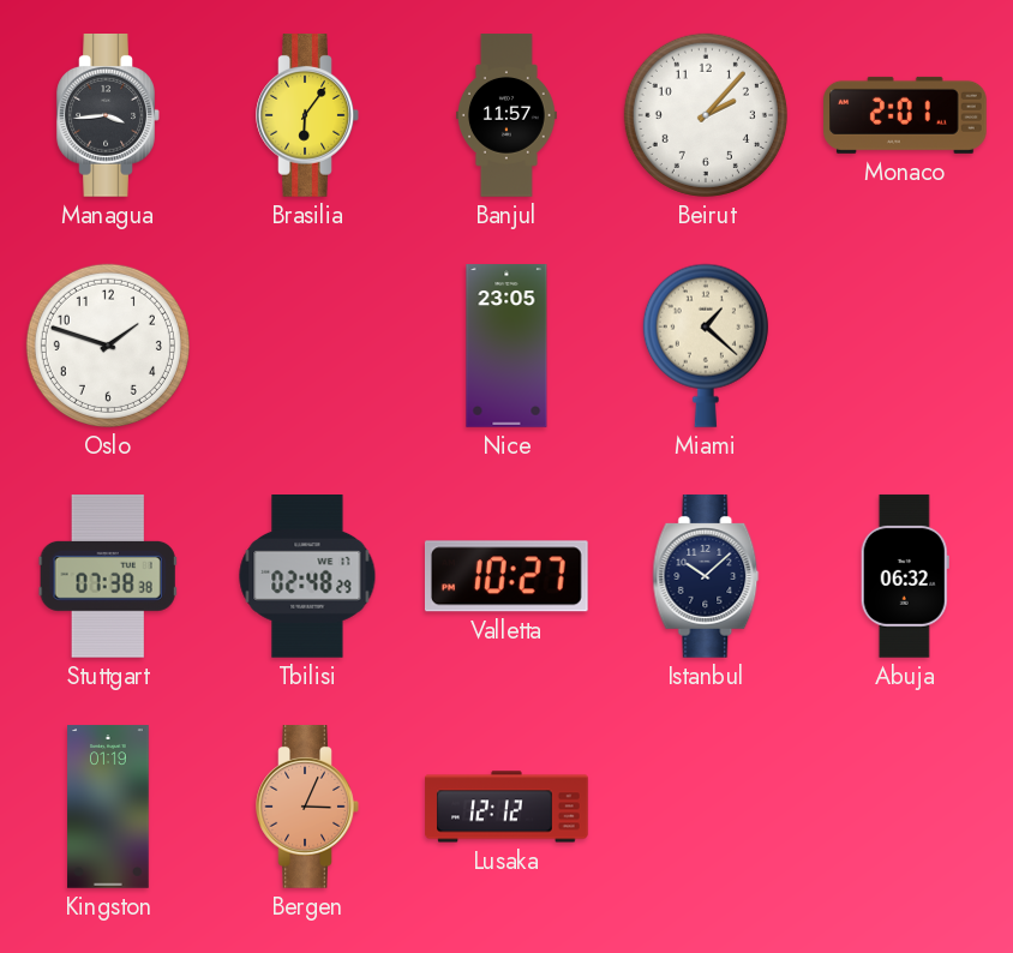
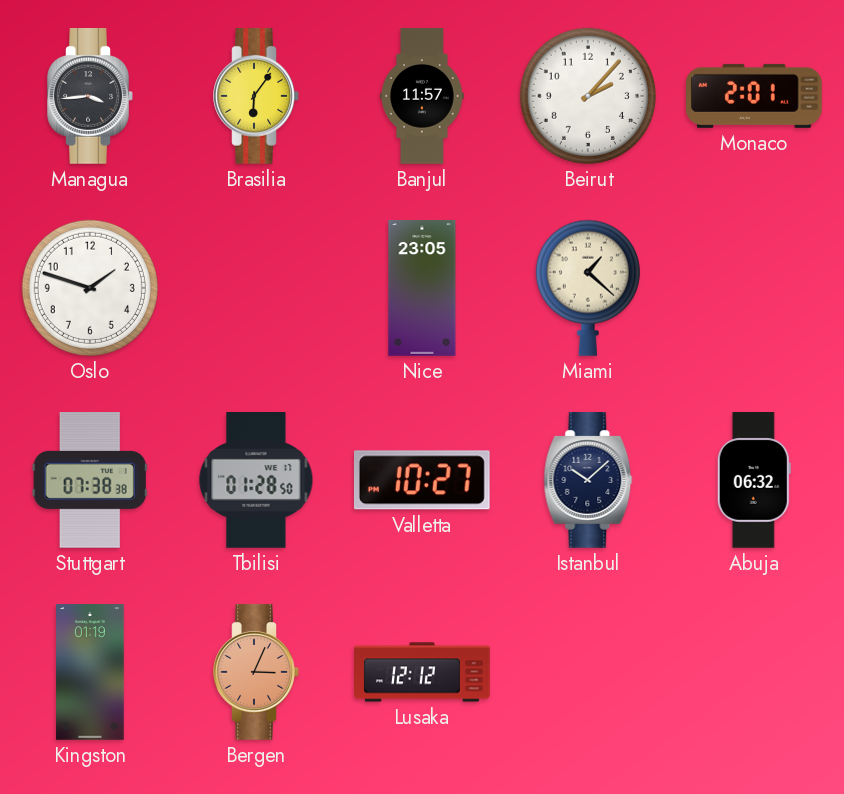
Tbilisi: 02:48 -> 01:28
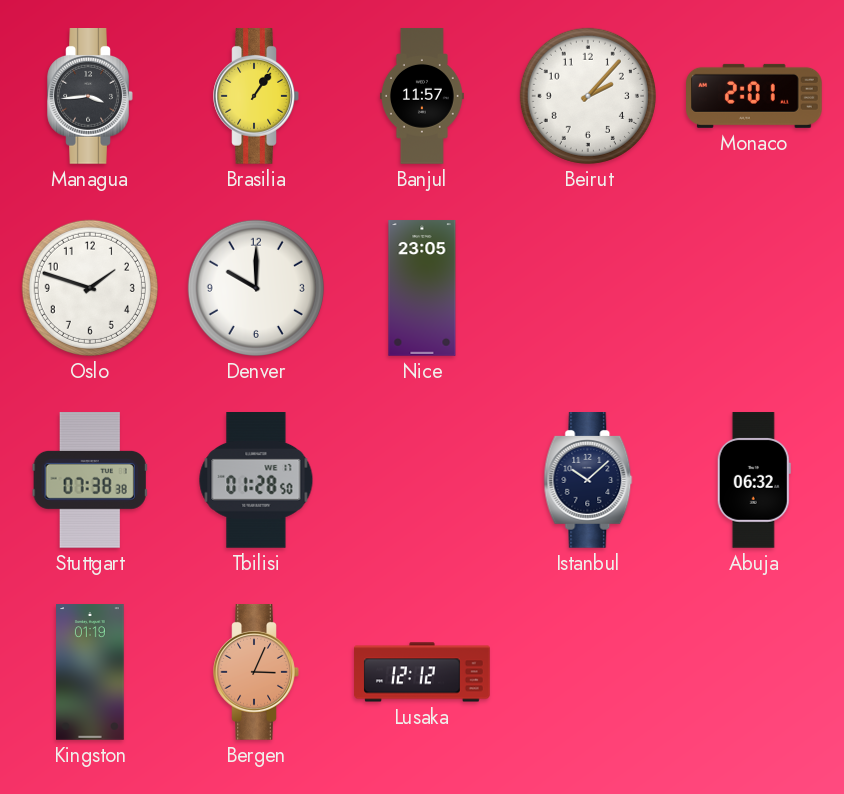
Brasilia: 6:06 -> 1:06
Denver: none -> 10:00
Miami: 1:22 -> none
Valletta: 10:27 -> none
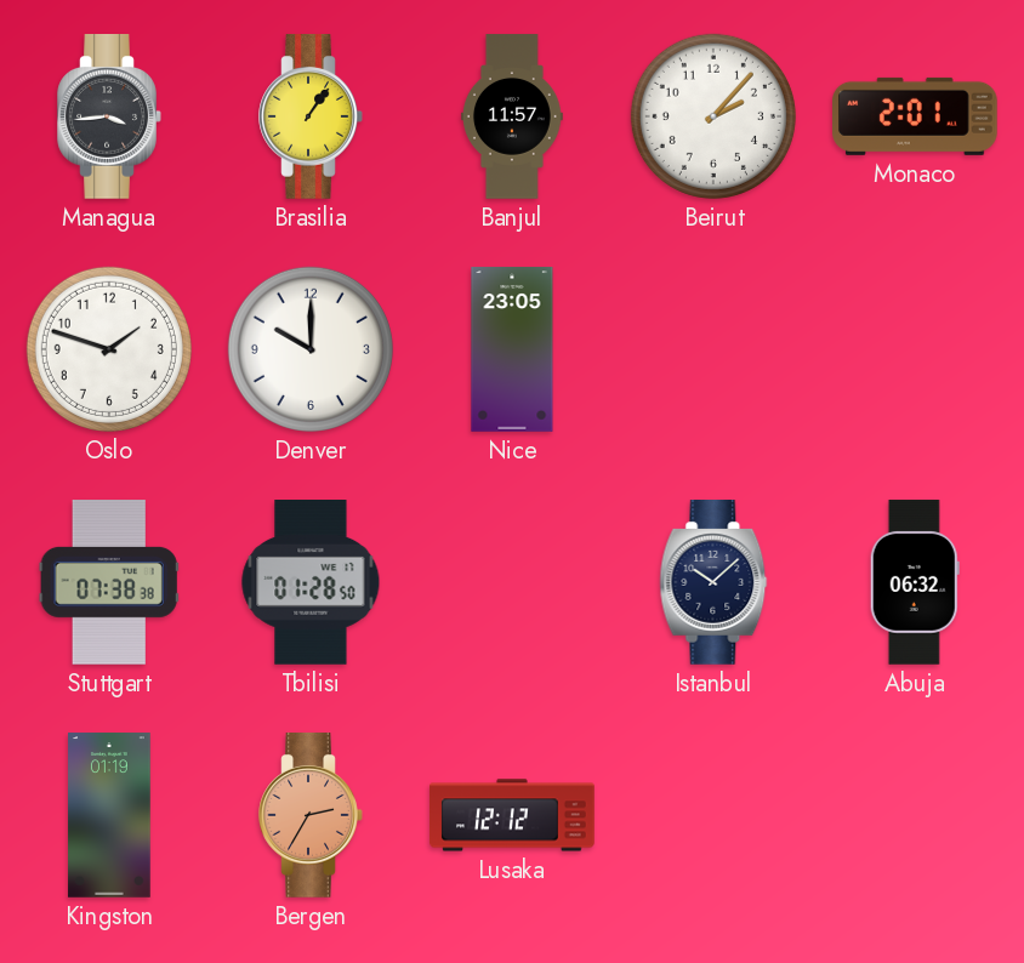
Bergen: 3:04 -> 2:35
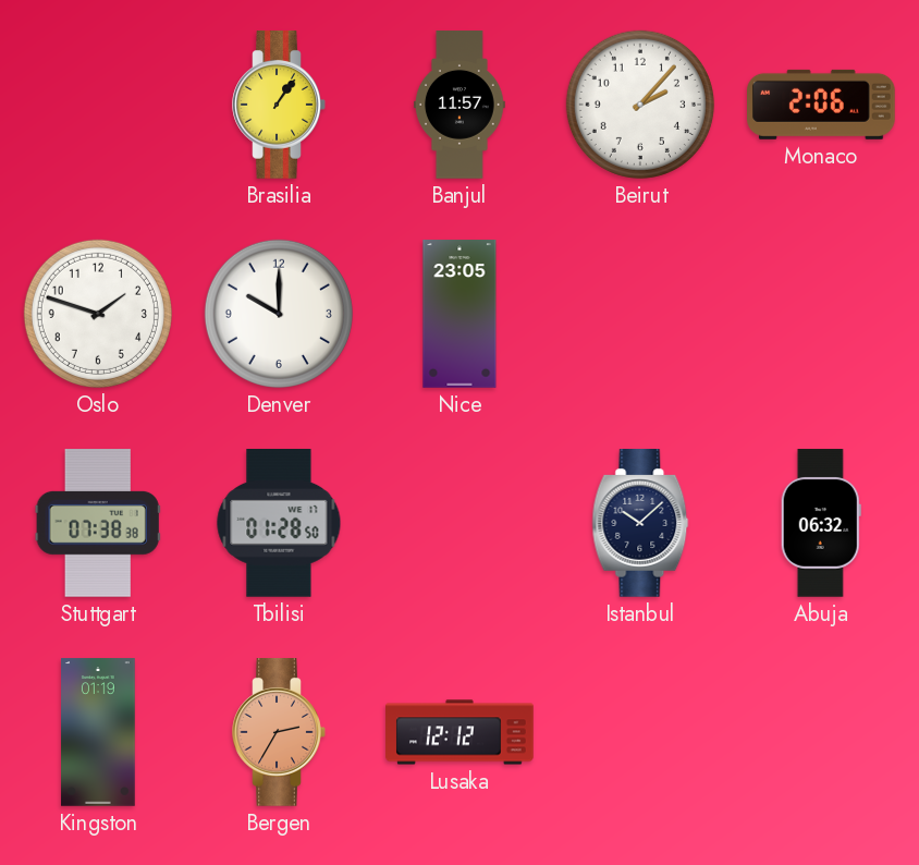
Managua: 3:44 -> none
Monaco: 2:01 -> 2:06
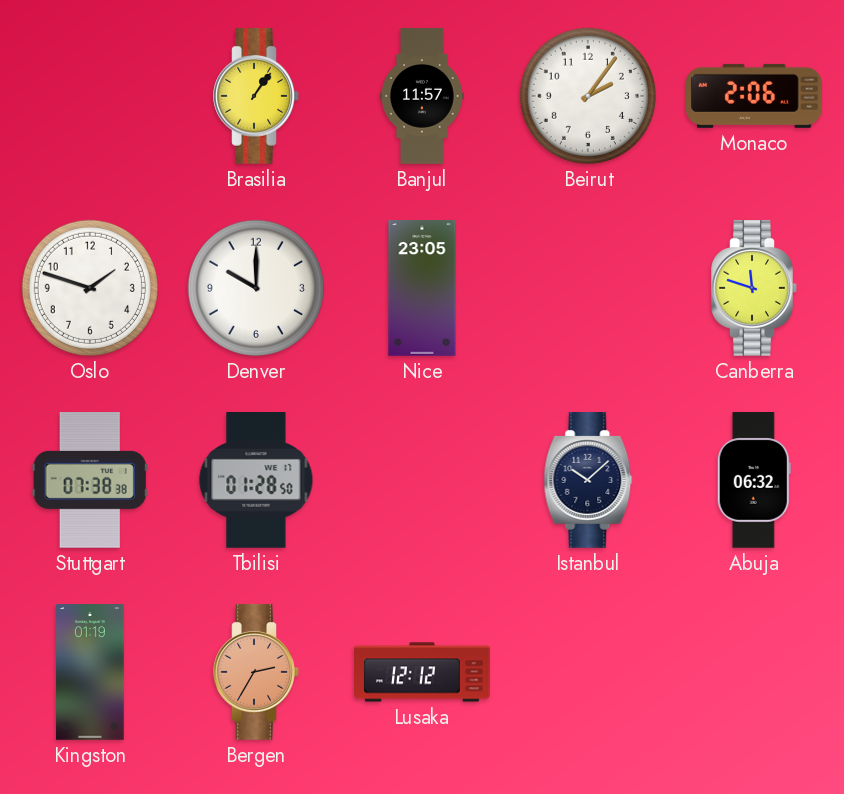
Beirut: 2:07 -> 2:06
Canberra: none -> 11:48
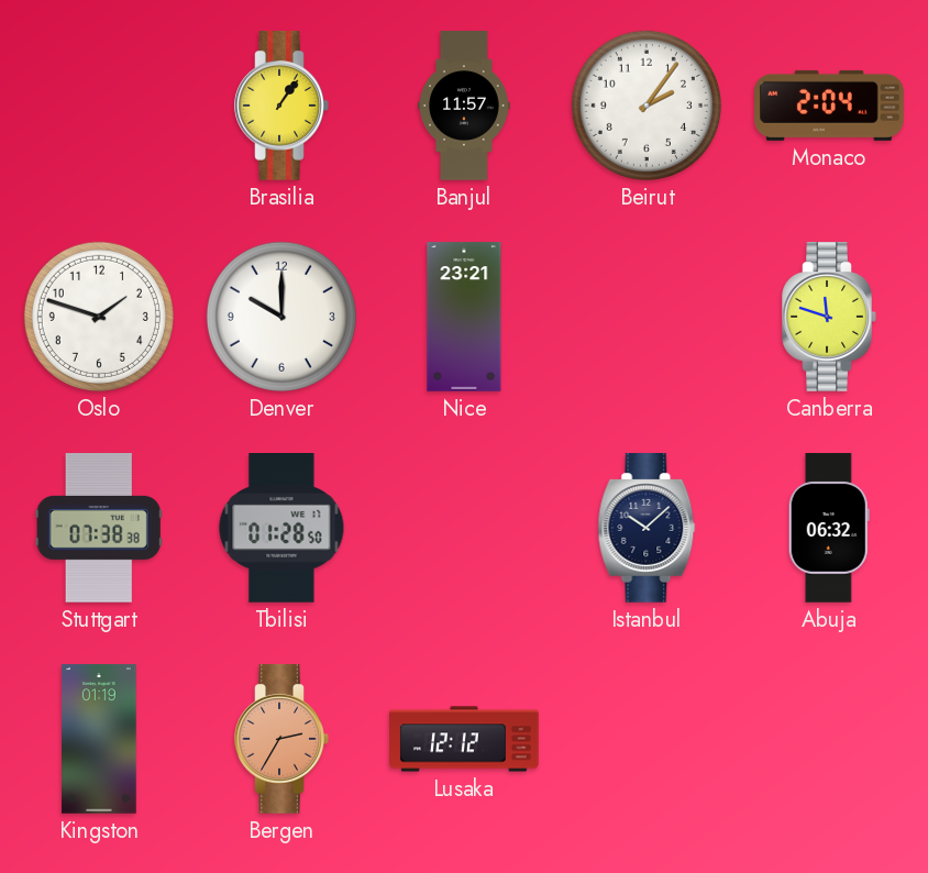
Monaco: 2:06 -> 2:04
Nice: 23:05 -> 23:21
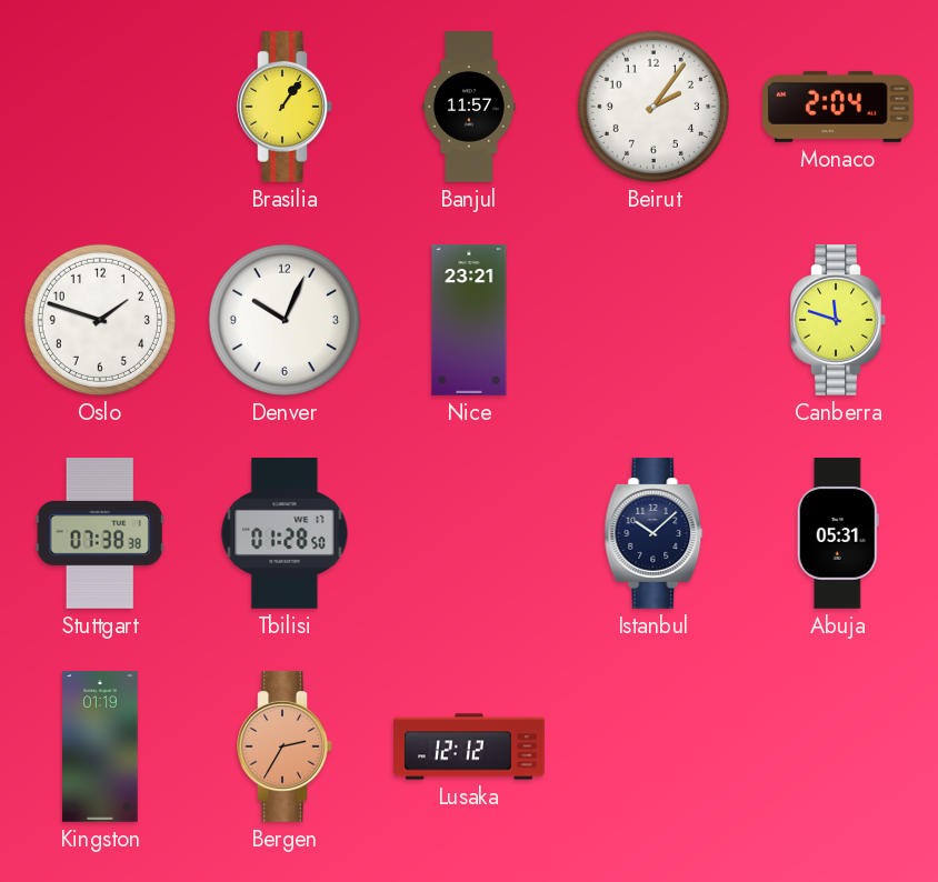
Denver: 10:00 -> 10:04
Abuja: 06:32 -> 05:31
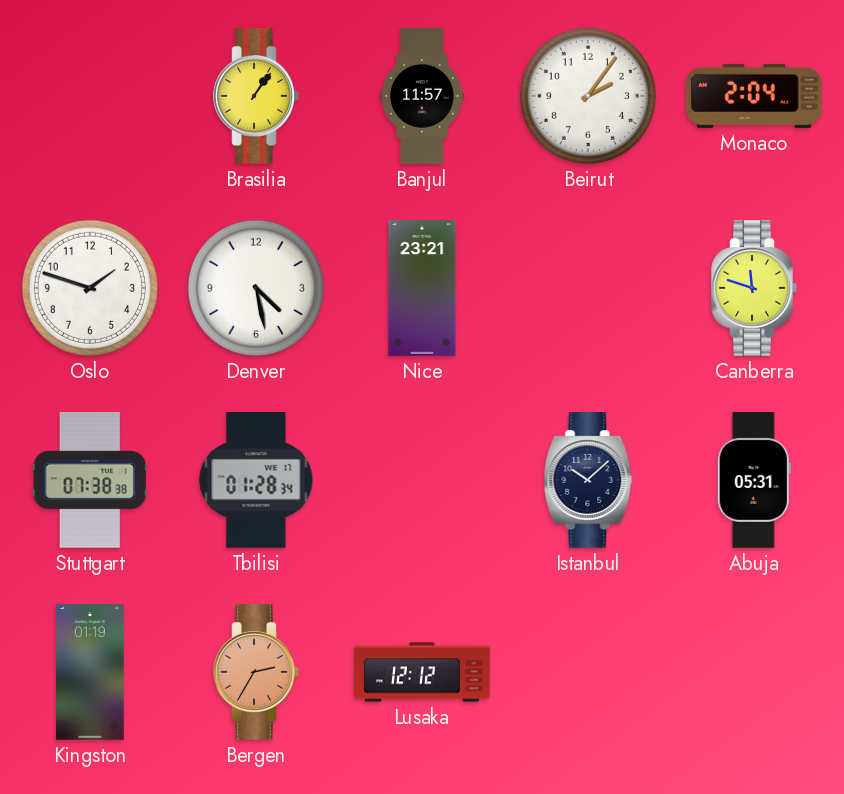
Denver: 10:04 -> 4:28
Tbilisi: 01:28:50 -> 01:28:34
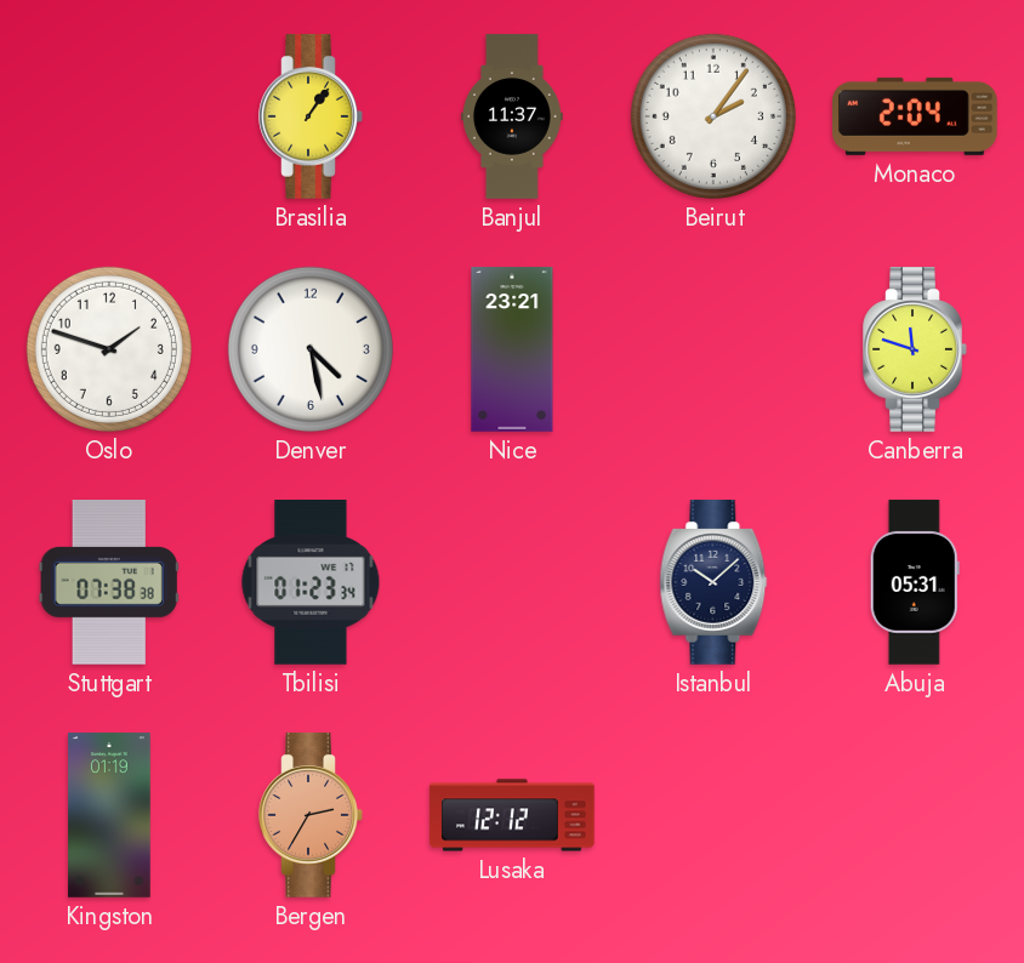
Banjul: 11:57 -> 11:37
Tbilisi: 01:28 -> 01:23
